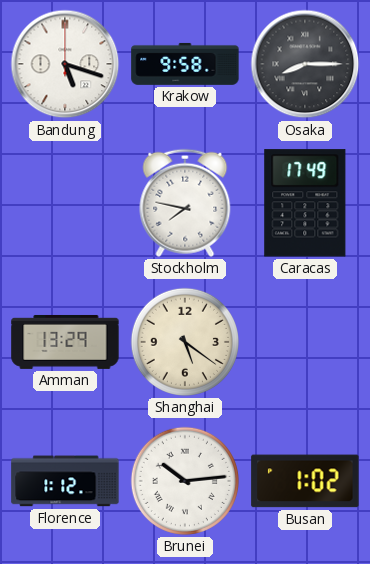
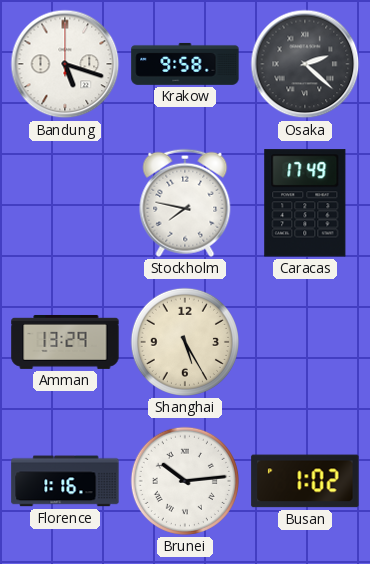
Osaka: 8:15 -> 2:22
Shanghai: 5:21 -> 5:25
Florence: 1:12 -> 1:16
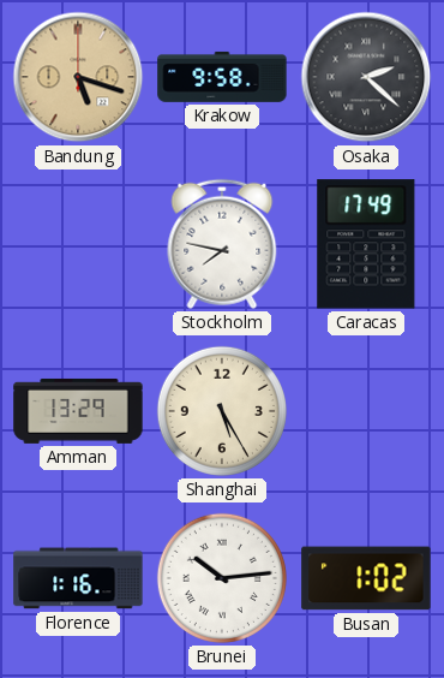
Bandung dial: white -> champagne
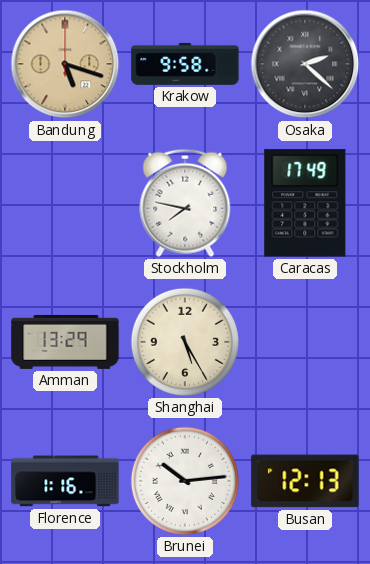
Busan: 1:02 -> 12:13
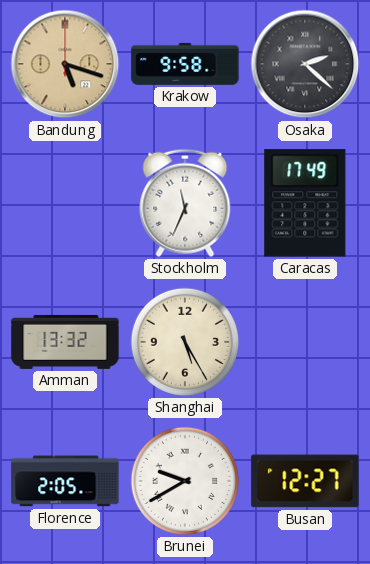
Stockholm: 7:47 -> 11:34
Amman: 13:29 -> 13:32
Florence: 1:16 -> 2:05
Brunei: 10:14 -> 9:40
Busan: 12:13 -> 12:27
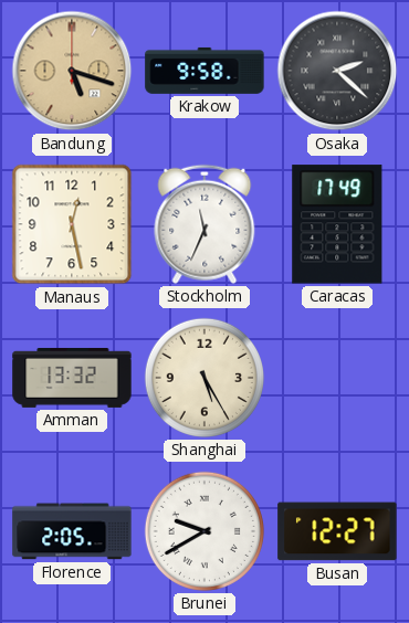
Manaus: none -> 12:28
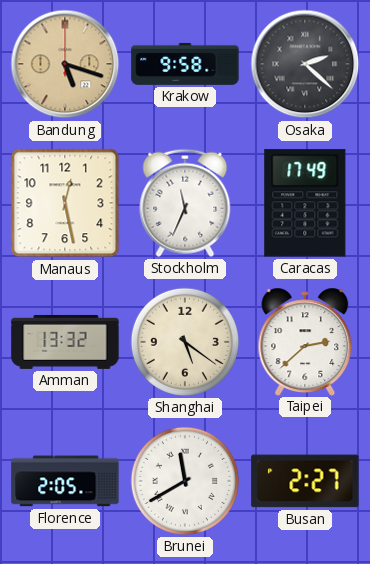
Shanghai: 5:25 -> 5:21
Taipei: none -> 2:38
Brunei: 9:40 -> 11:40
Busan: 12:27 -> 2:27
